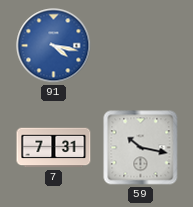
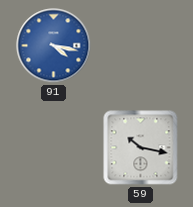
7: 7:31 -> none
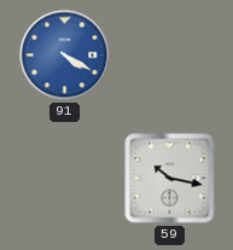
91: 4:17 -> 4:20
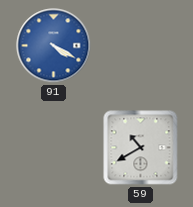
59: 10:17 -> 10:40
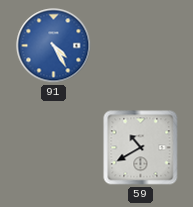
91: 4:20 -> 4:25
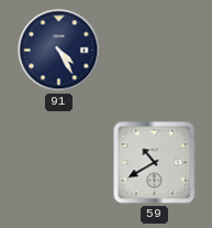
91 dial: blue -> navy
